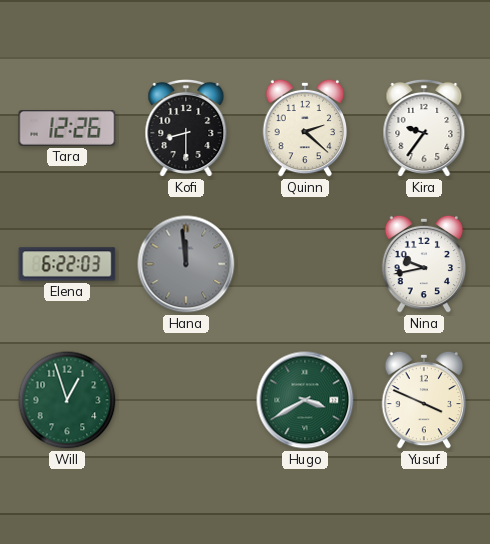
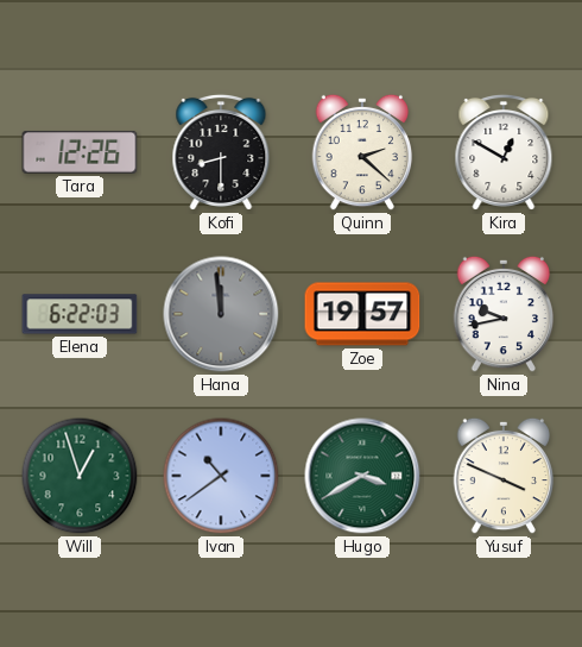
Kira: 9:36 -> 12:50
Zoe: none -> 19:57
Ivan: none -> 10:39
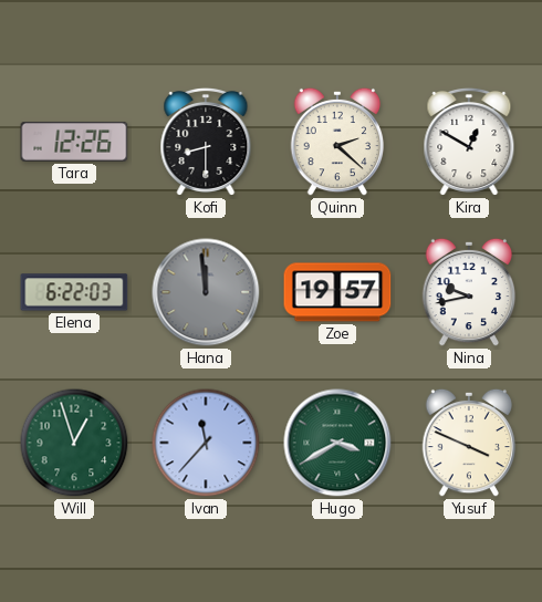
Ivan: 10:39 -> 11:37
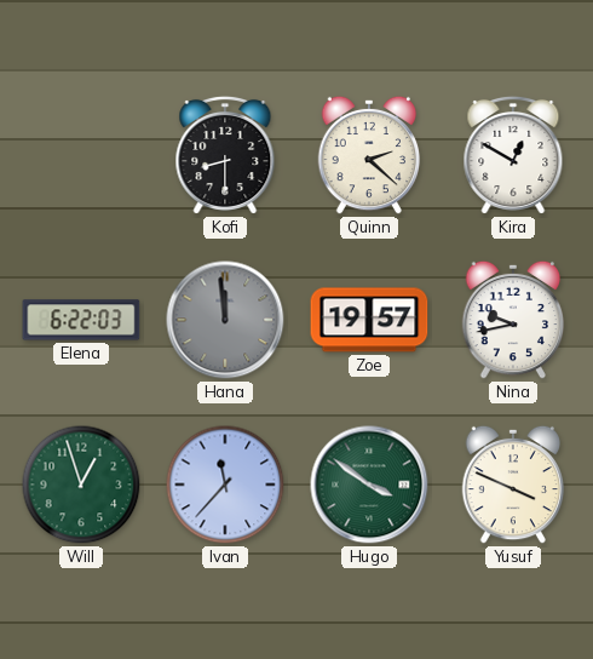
Tara: 12:26 -> none
Hugo: 3:40 -> 3:51
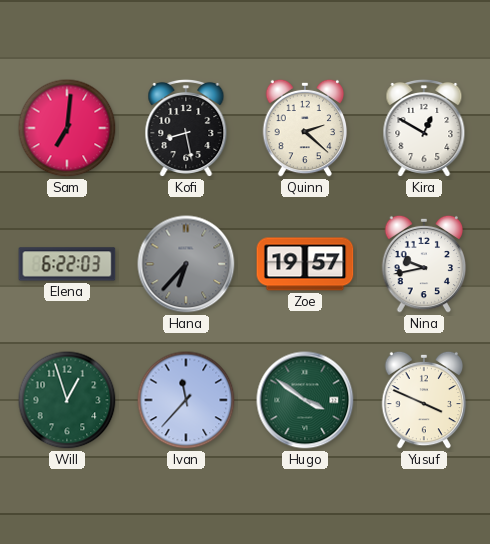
Sam: none -> 7:01
Kofi: 8:30 -> 8:28
Hana: 11:59 -> 6:37
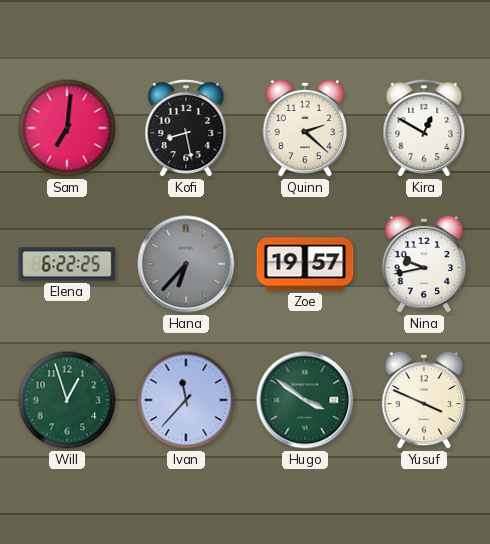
Elena: 6:22:03 -> 6:22:25
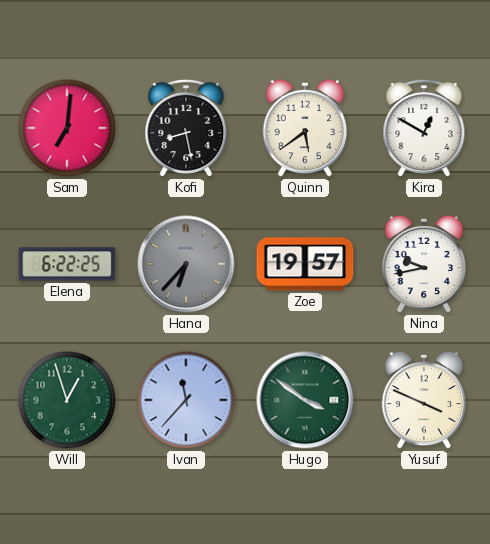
Quinn: 2:22 -> 5:39
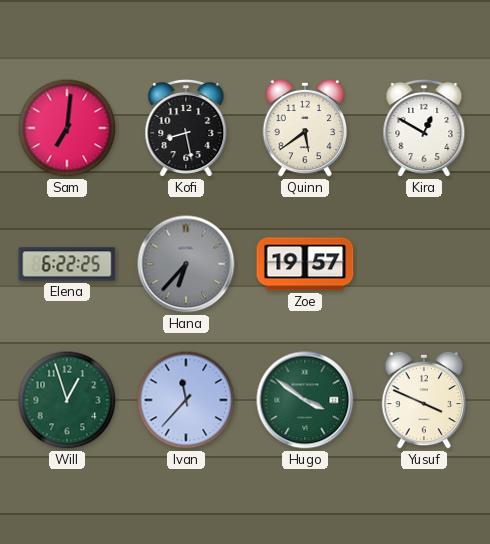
Nina: 9:43 -> none
